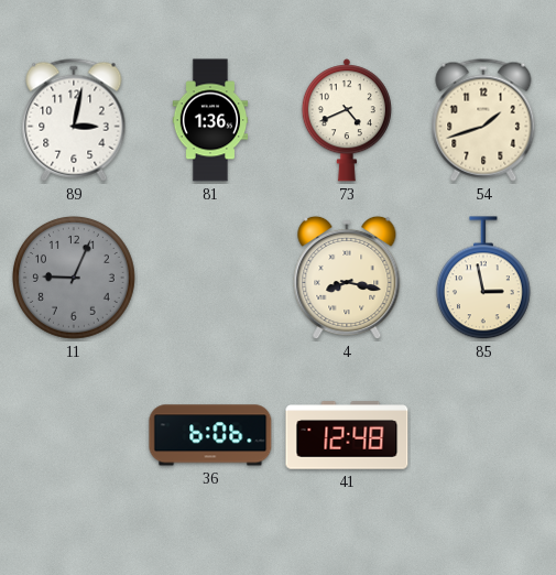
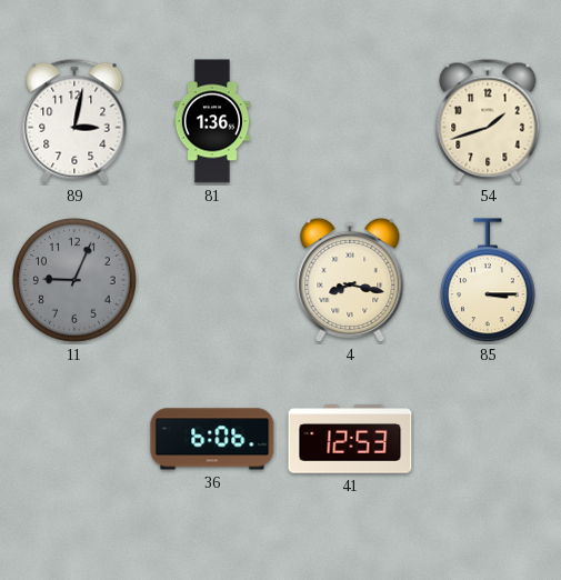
73: 4:41 -> none
85: 2:58 -> 3:15
41: 12:48 -> 12:53
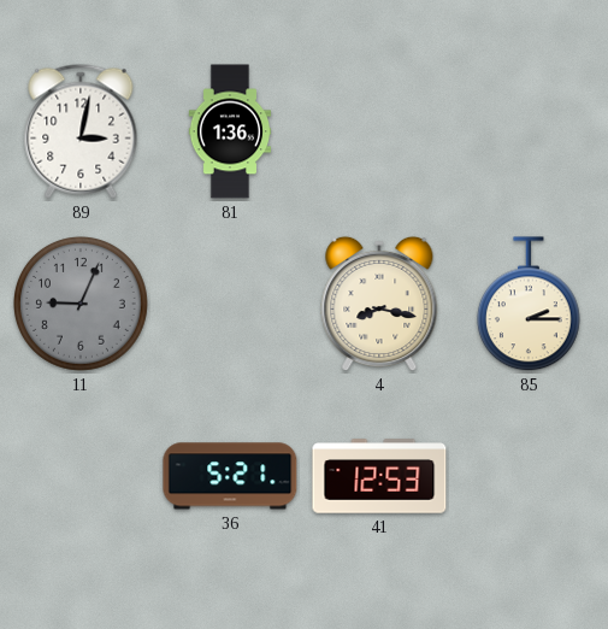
54: 1:42 -> none
85: 3:15 -> 2:15
36: 6:06 -> 5:21
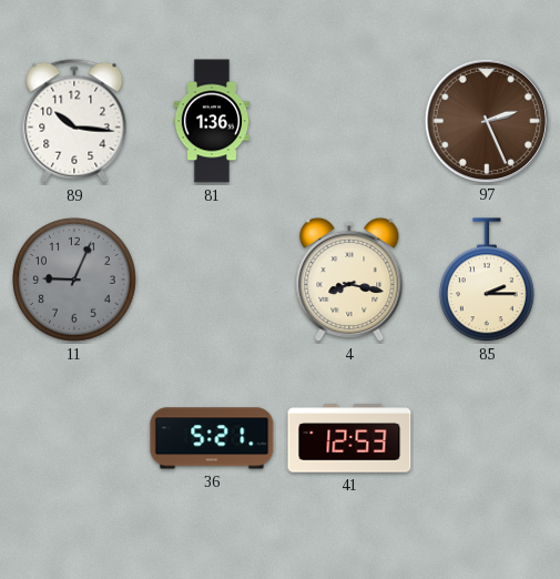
89: 3:02 -> 10:16
97: none -> 2:26
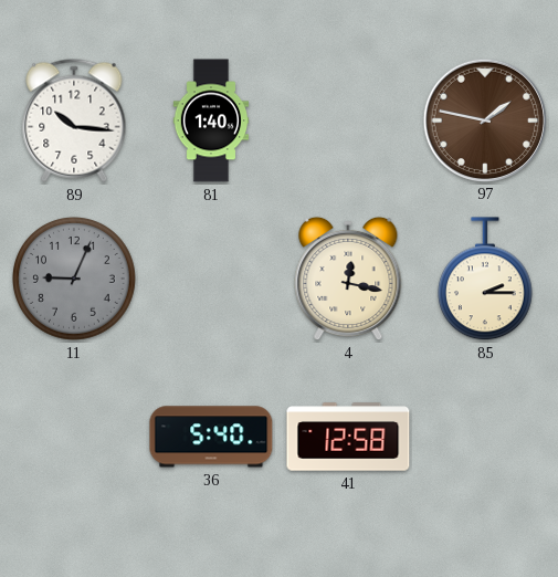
81: 1:36 -> 1:40
97: 2:26 -> 1:47
4: 8:17 -> 12:17
36: 5:21 -> 5:40
41: 12:53 -> 12:58
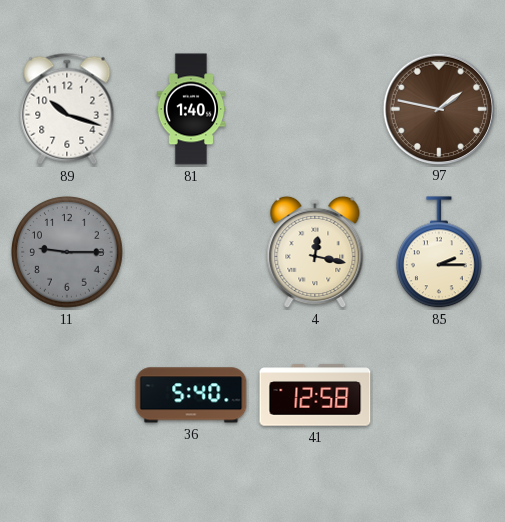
89: 10:16 -> 10:18
11: 9:04 -> 9:15
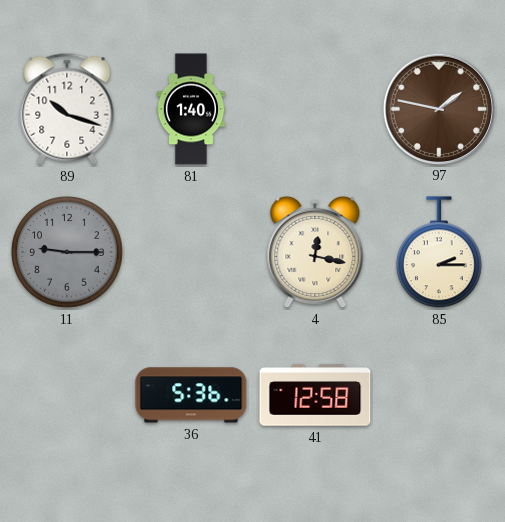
36: 5:40 -> 5:36
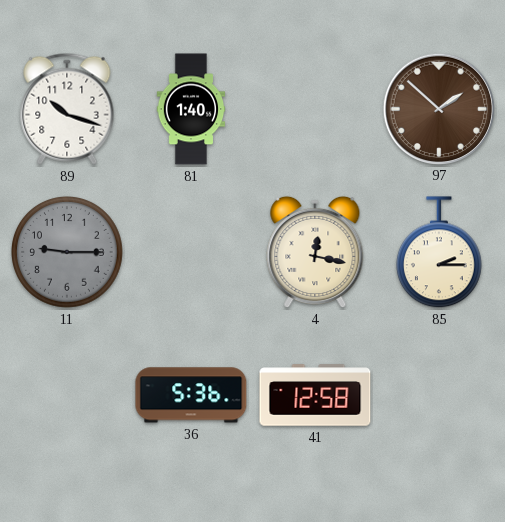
97: 1:47 -> 1:52
